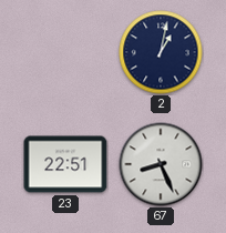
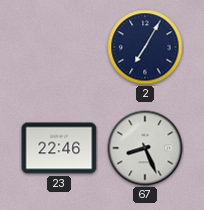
2: 1:02 -> 7:05
23: 22:51 -> 22:46
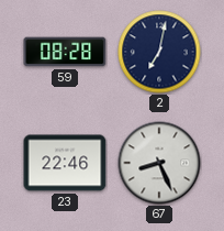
59: none -> 08:28
2: 7:05 -> 7:02
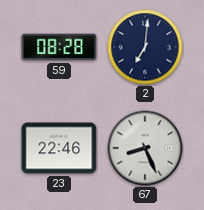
2: 7:02 -> 7:01
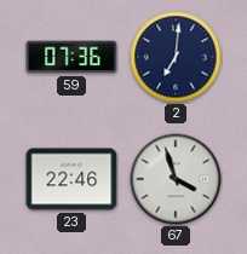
59: 08:28 -> 07:36
67: 8:26 -> 3:57
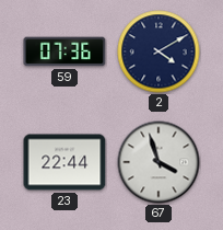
2: 7:01 -> 4:10
23: 22:46 -> 22:44
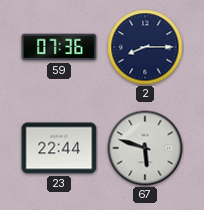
2: 4:10 -> 8:15
67: 3:57 -> 5:48
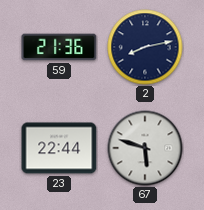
59: 07:36 -> 21:36
2: 8:15 -> 8:13
